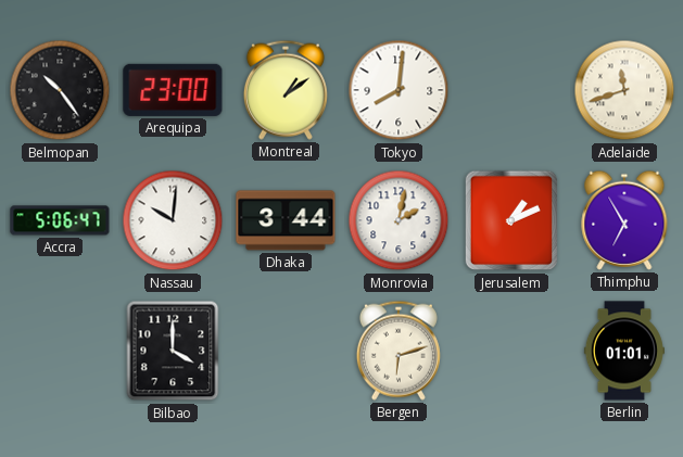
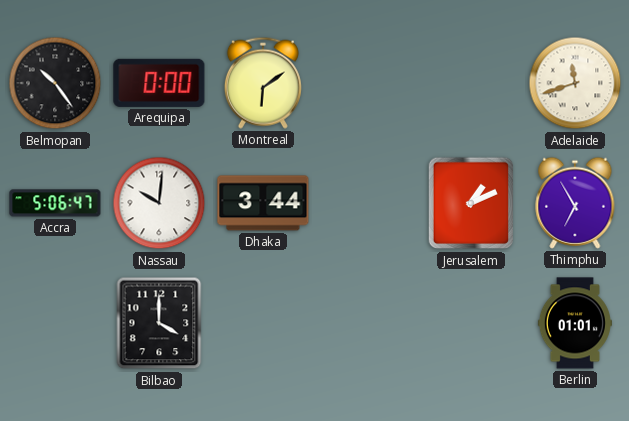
Arequipa: 23:00 -> 0:00
Montreal: 1:09 -> 6:09
Tokyo: 8:01 -> none
Monrovia: 2:02 -> none
Bergen: 6:12 -> none
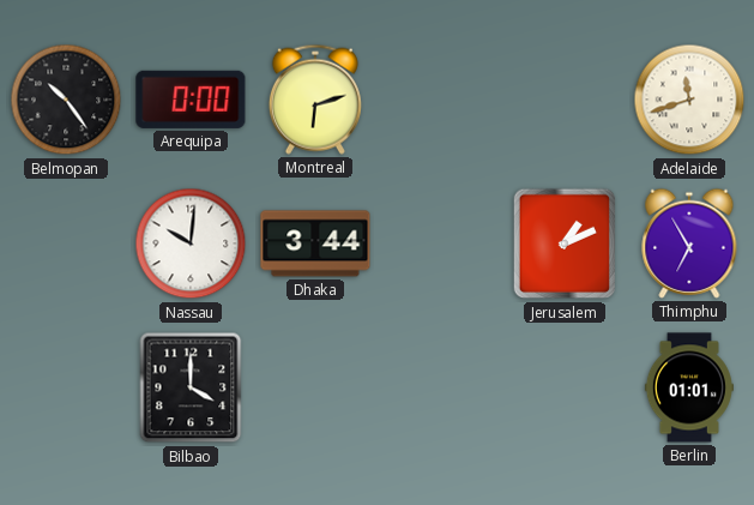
Montreal: 6:09 -> 6:12
Accra: 5:06 -> none
